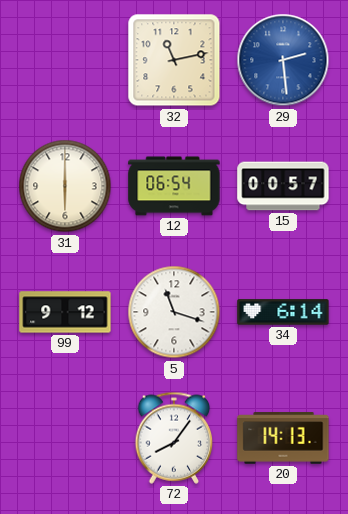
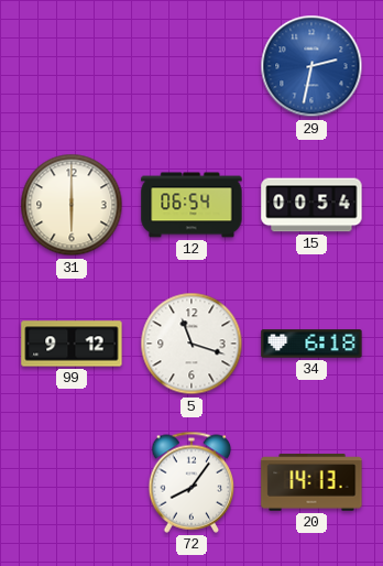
32: 11:13 -> none
29: 2:29 -> 2:32
15: 00:57 -> 00:54
34: 6:14 -> 6:18
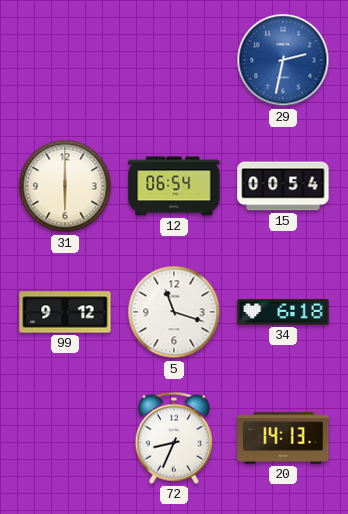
72: 8:06 -> 8:34
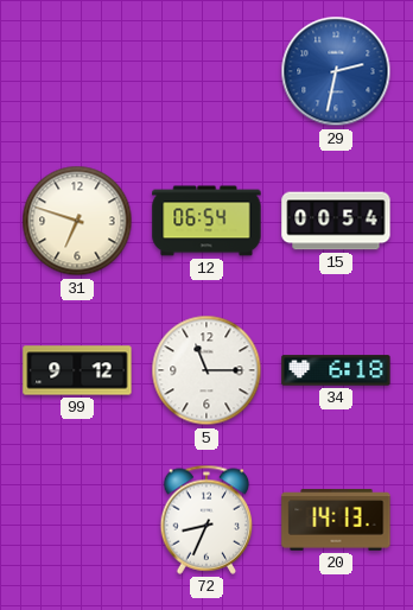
31: 6:00 -> 6:48
5: 11:18 -> 11:15
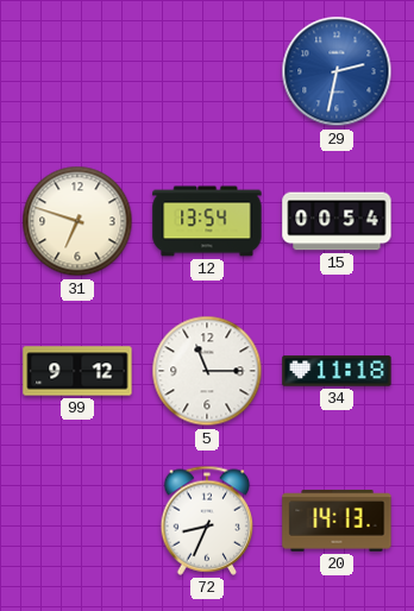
12: 06:54 -> 13:54
34: 6:18 -> 11:18
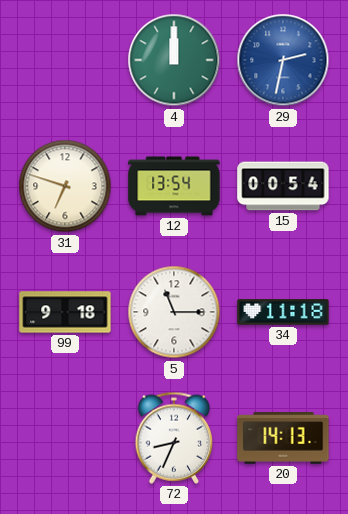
4: none -> 12:00
99: 9:12 -> 9:18
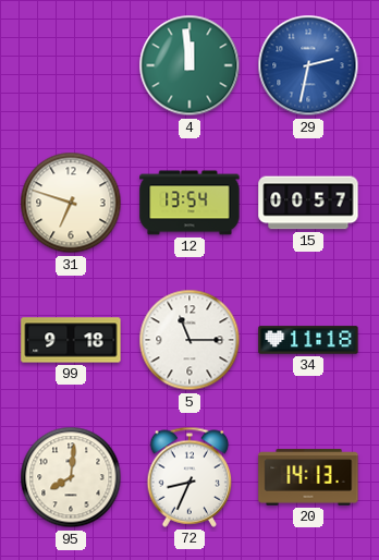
4: 12:00 -> 11:59
15: 00:54 -> 00:57
95: none -> 8:01
